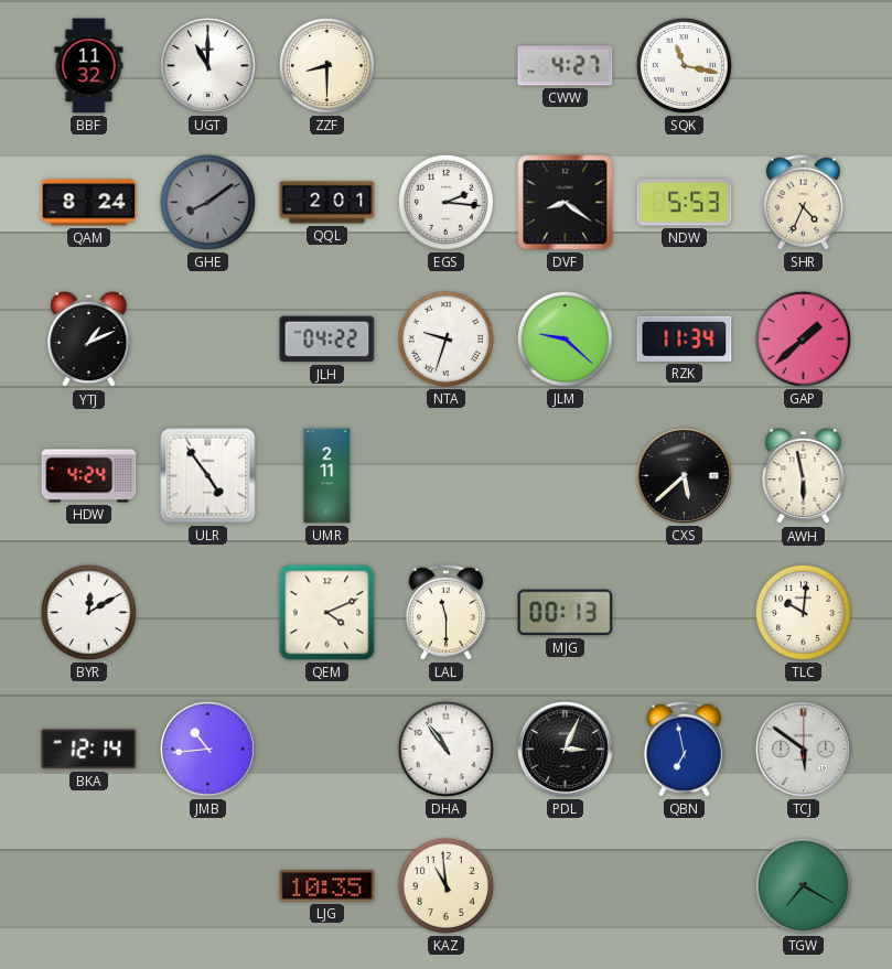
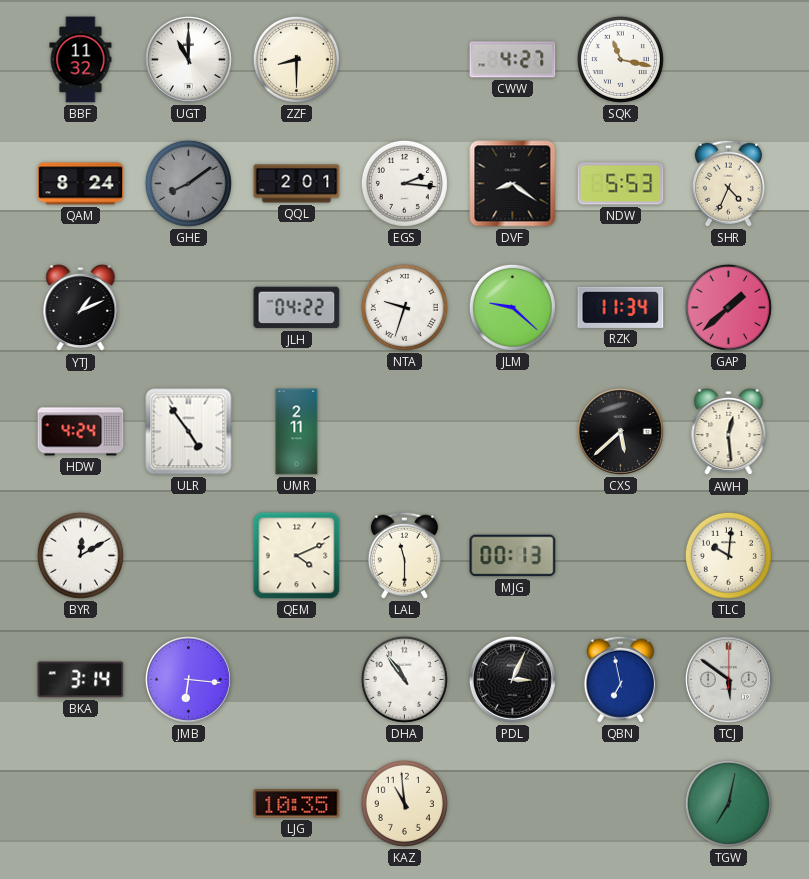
AWH: 5:58 -> 12:29
BKA: 12:14 -> 3:14
JMB: 10:44 -> 6:16
TGW: 7:20 -> 7:02
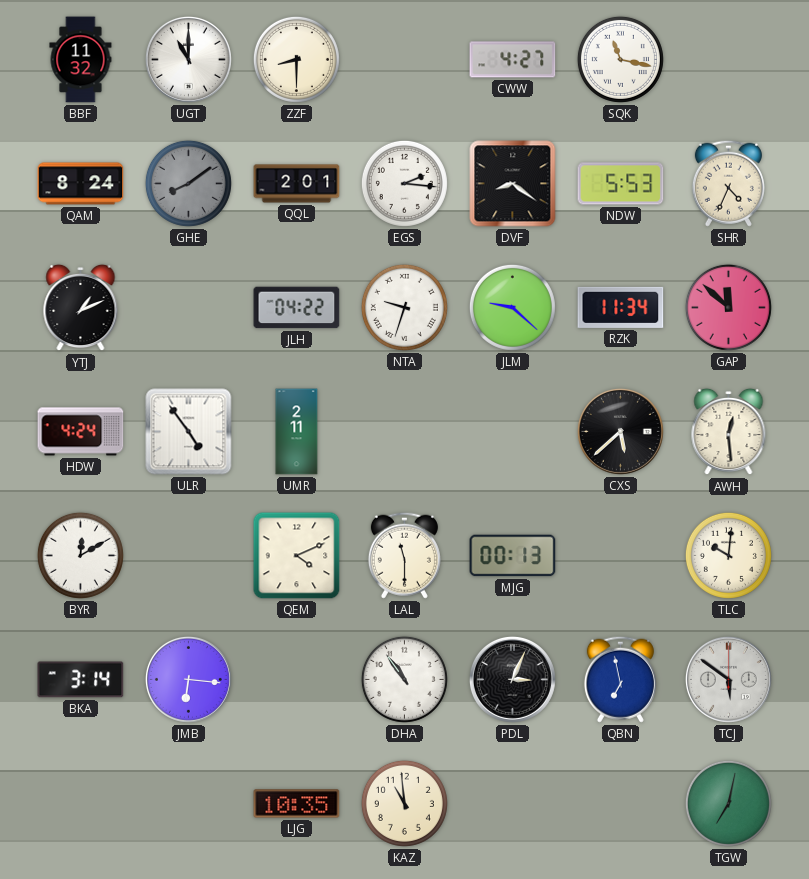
GAP: 1:38 -> 11:52
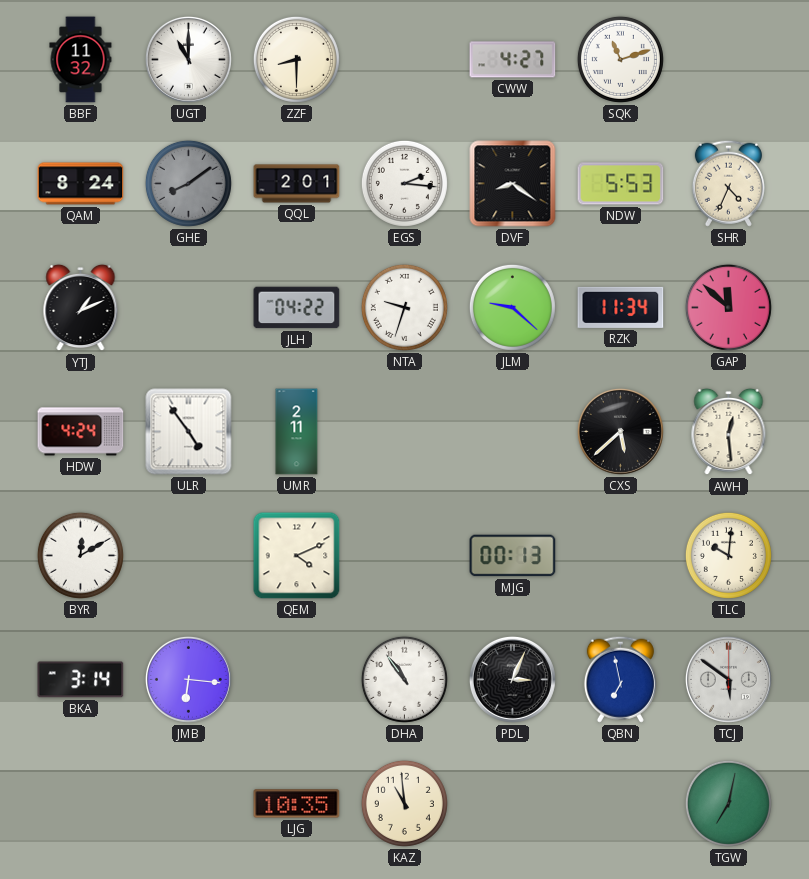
SQK: 11:17 -> 11:12
LAL: 11:30 -> none
